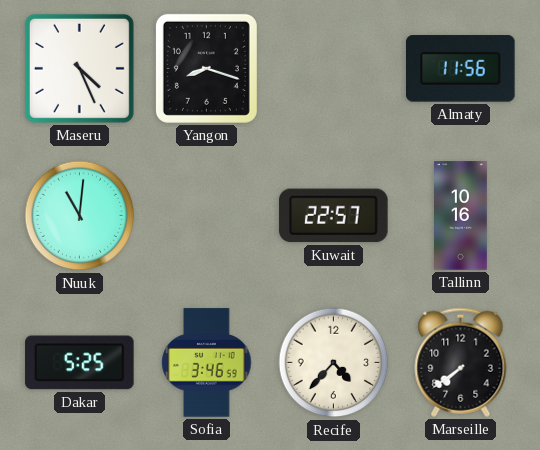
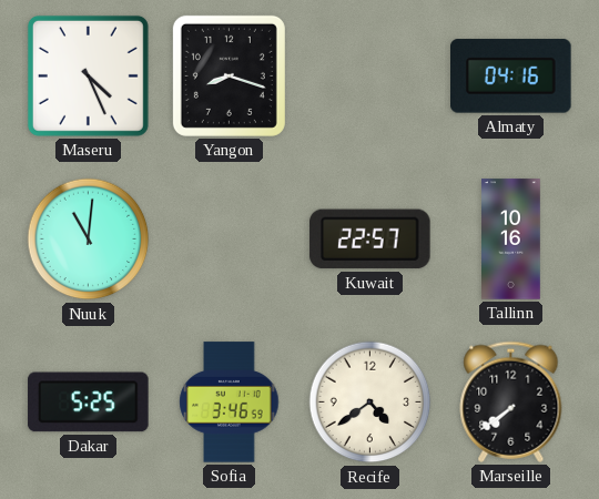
Almaty: 11:56 -> 04:16
Recife: 4:37 -> 4:39
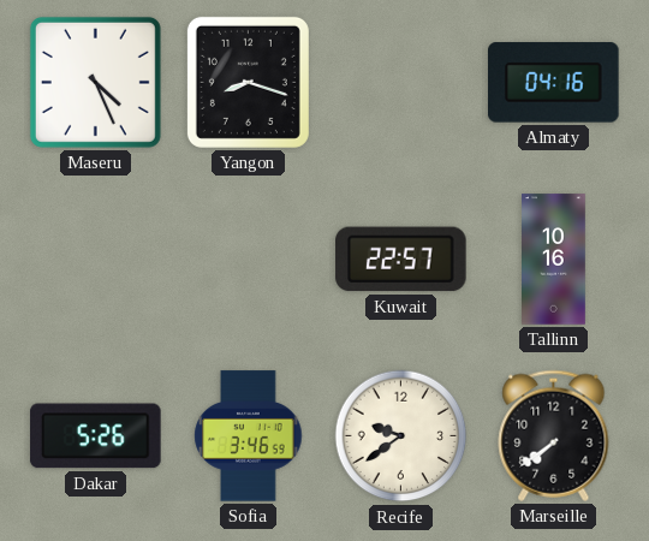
Nuuk: 11:01 -> none
Dakar: 5:25 -> 5:26
Recife: 4:39 -> 9:39
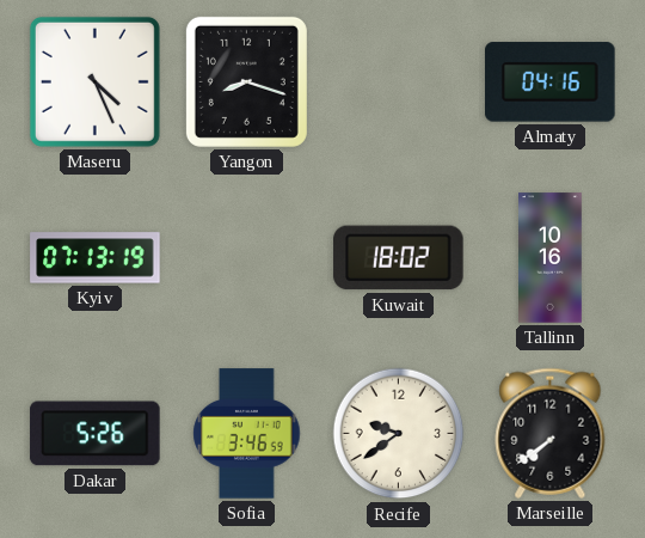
Kyiv: none -> 07:13
Kuwait: 22:57 -> 18:02
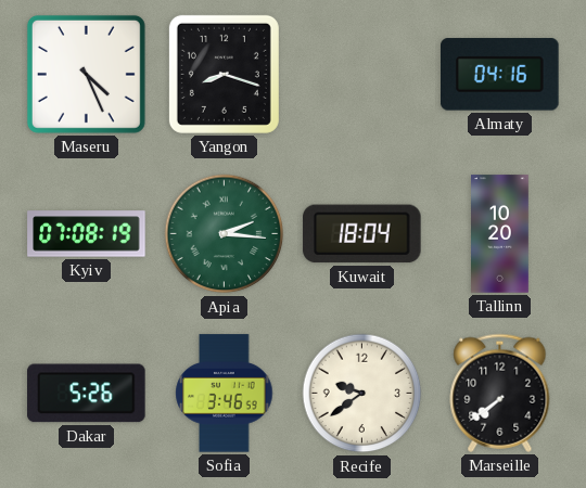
Kyiv: 07:13 -> 07:08
Apia: none -> 2:16
Kuwait: 18:02 -> 18:04
Tallinn: 10:16 -> 10:20
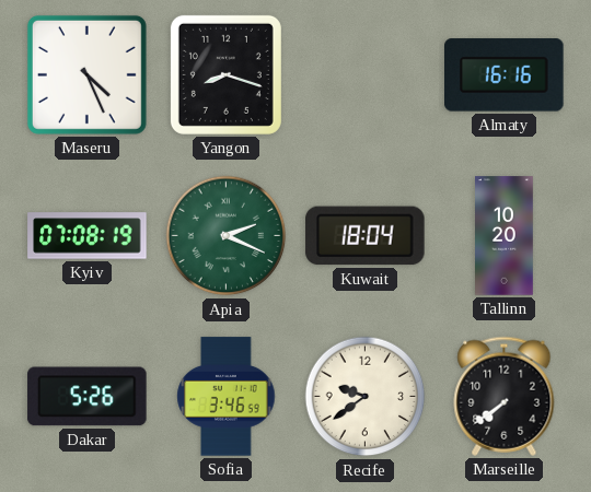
Almaty: 04:16 -> 16:16
Apia: 2:16 -> 2:19
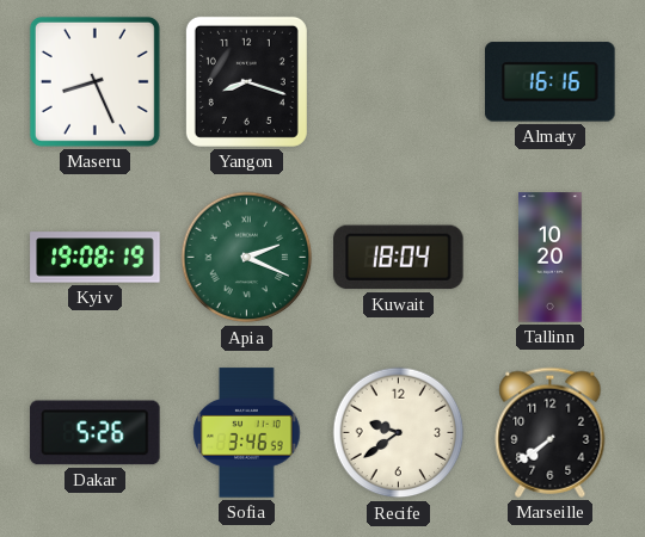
Maseru: 4:26 -> 8:26
Kyiv: 07:08 -> 19:08
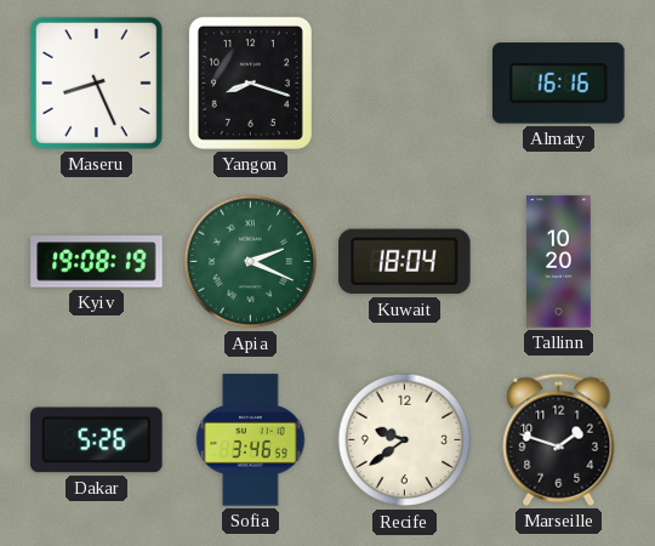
Marseille: 7:39 -> 1:48
